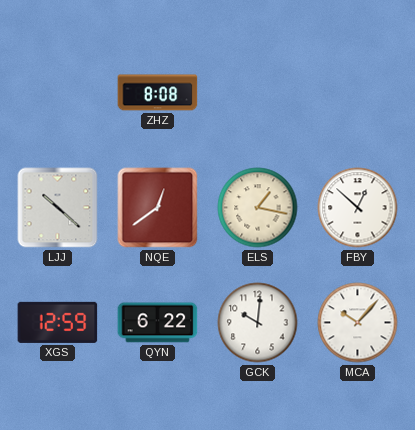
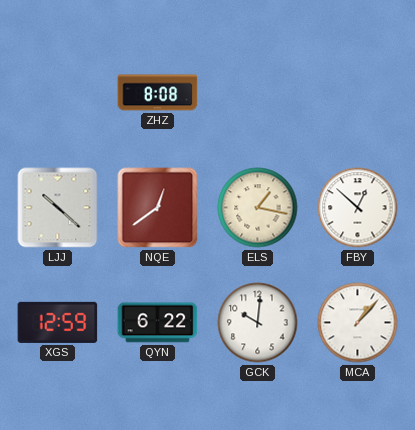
MCA: 10:07 -> 1:07
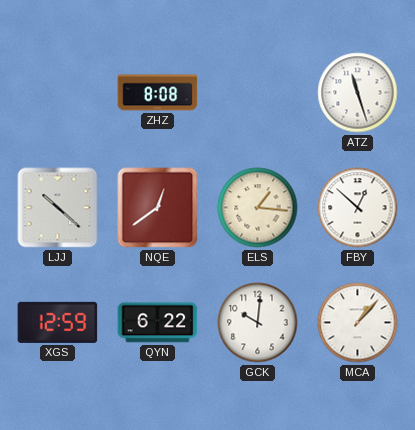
ATZ: none -> 11:27
ELS: 1:17 -> 1:16
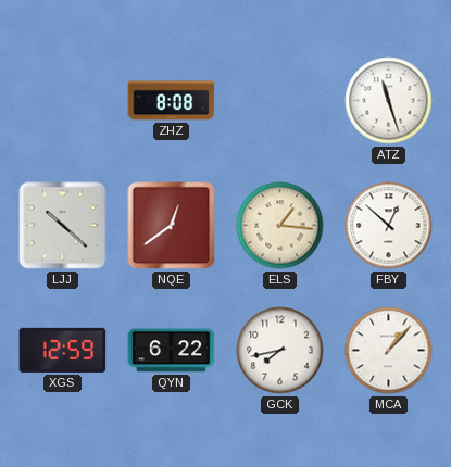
GCK: 10:01 -> 7:43
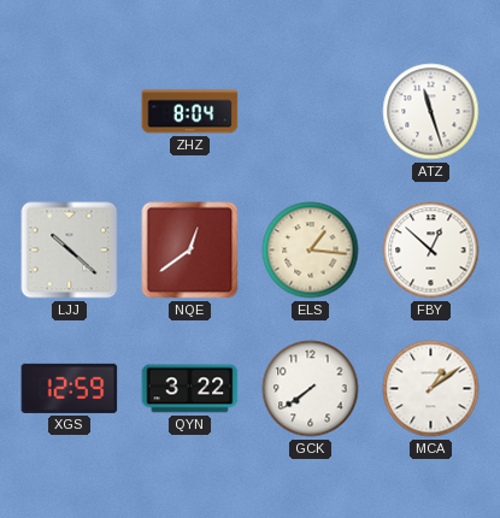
ZHZ: 8:08 -> 8:04
QYN: 6:22 -> 3:22
GCK: 7:43 -> 7:39
MCA: 1:07 -> 1:09
